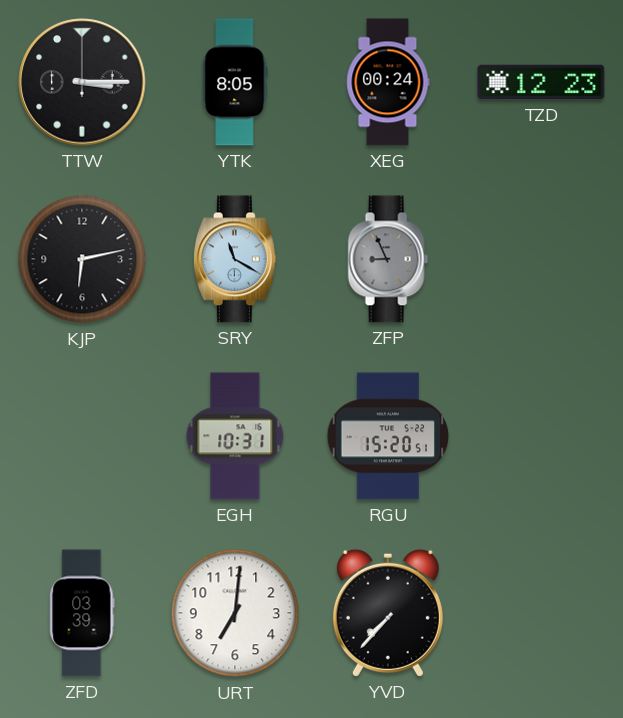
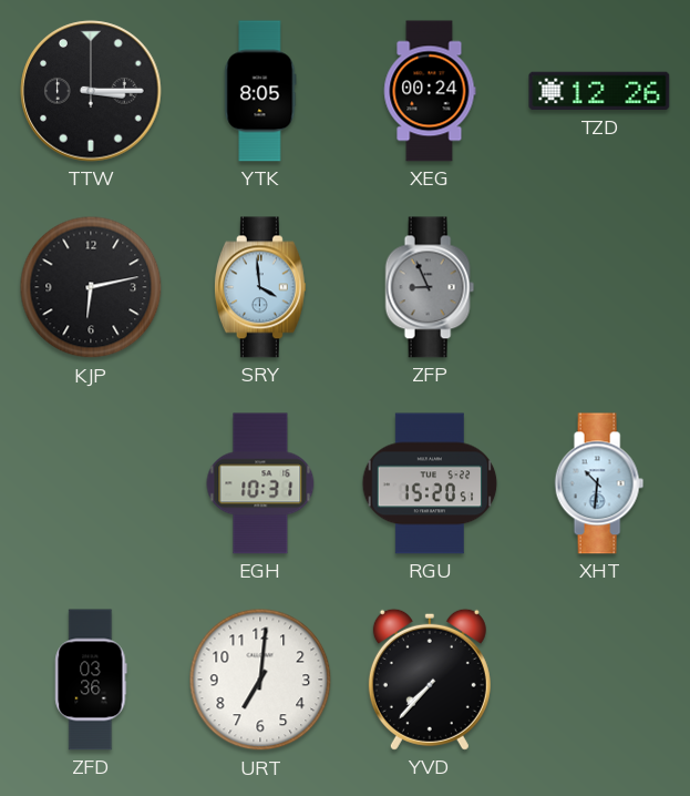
TZD: 12:23 -> 12:26
SRY: 11:20 -> 3:59
XHT: none -> 10:31
ZFD: 03:39 -> 03:36
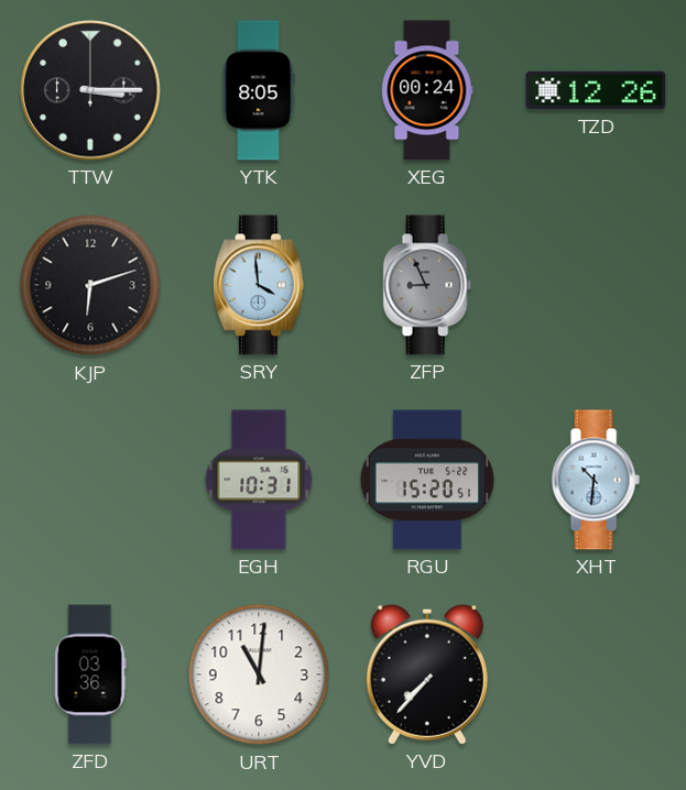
KJP: 6:13 -> 6:12
URT: 7:01 -> 11:01
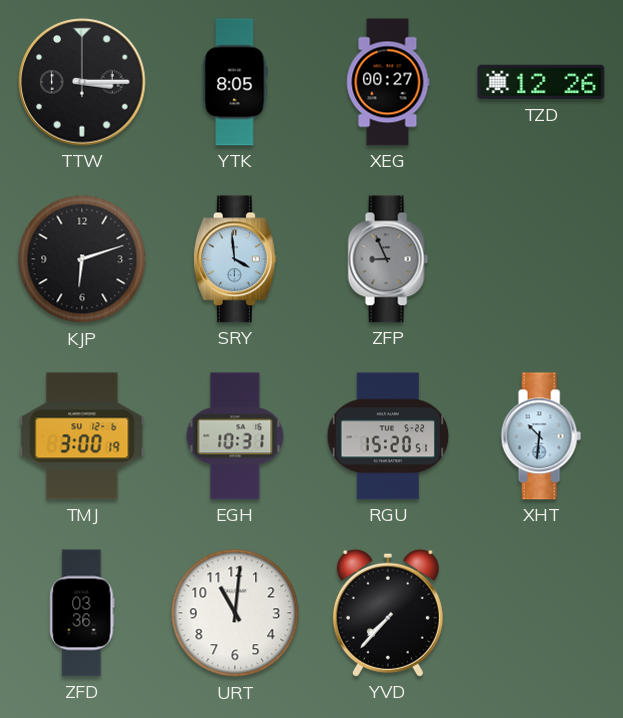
XEG: 00:24 -> 00:27
TMJ: none -> 3:00
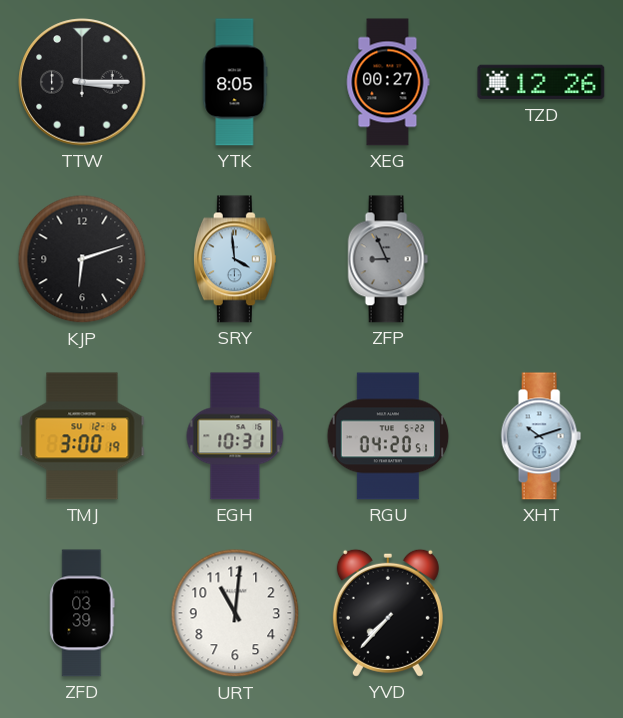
RGU: 15:20 -> 04:20
XHT: 10:31 -> 10:12
ZFD: 03:36 -> 03:39
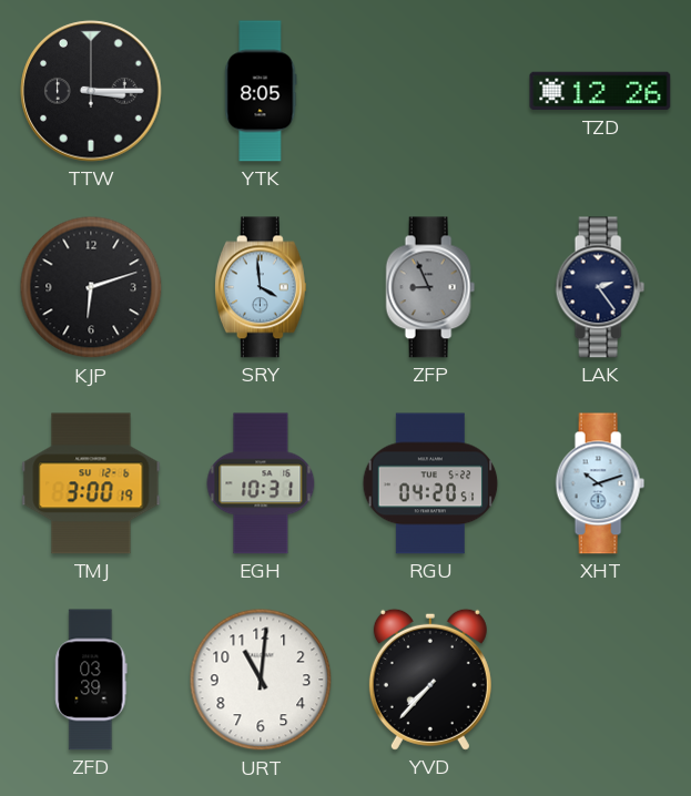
XEG: 00:27 -> none
LAK: none -> 2:24
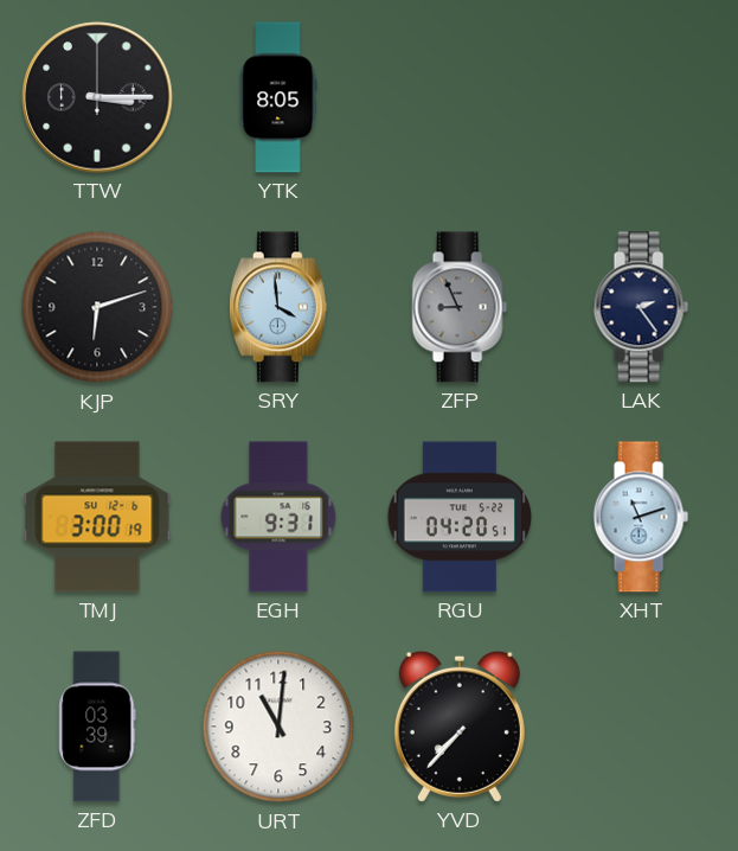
TZD: 12:26 -> none
EGH: 10:31 -> 9:31
XHT: 10:12 -> 11:12
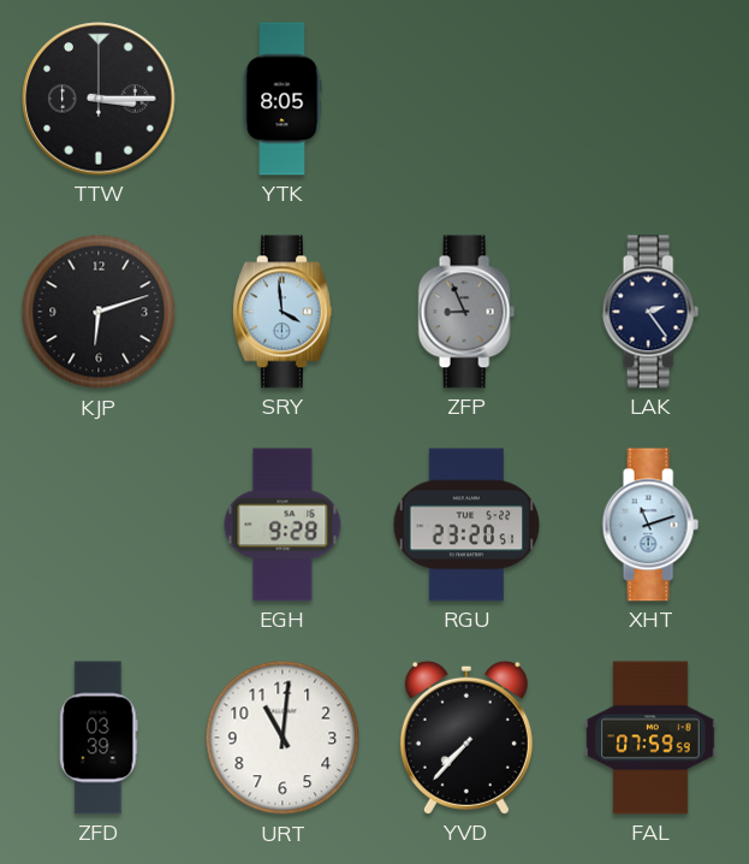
TMJ: 3:00 -> none
EGH: 9:31 -> 9:28
RGU: 04:20 -> 23:20
FAL: none -> 07:59
